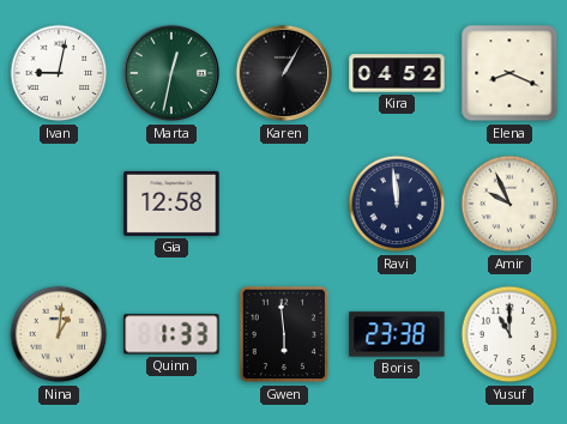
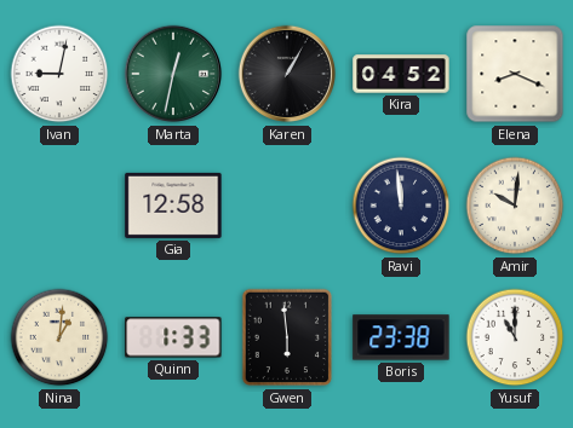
Amir: 9:56 -> 10:01
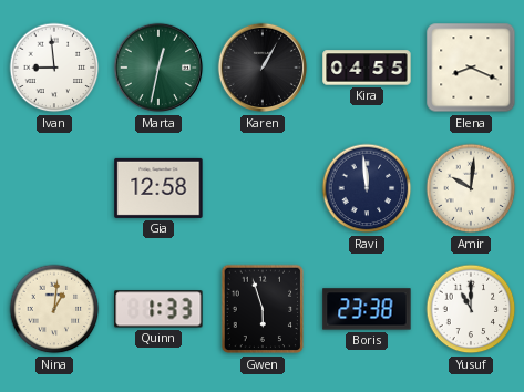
Ivan: 9:02 -> 8:59
Kira: 04:52 -> 04:55
Gwen: 5:59 -> 5:57
